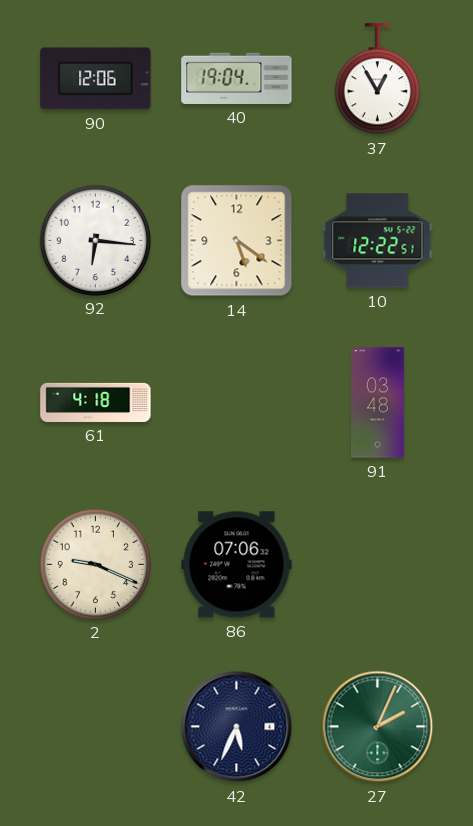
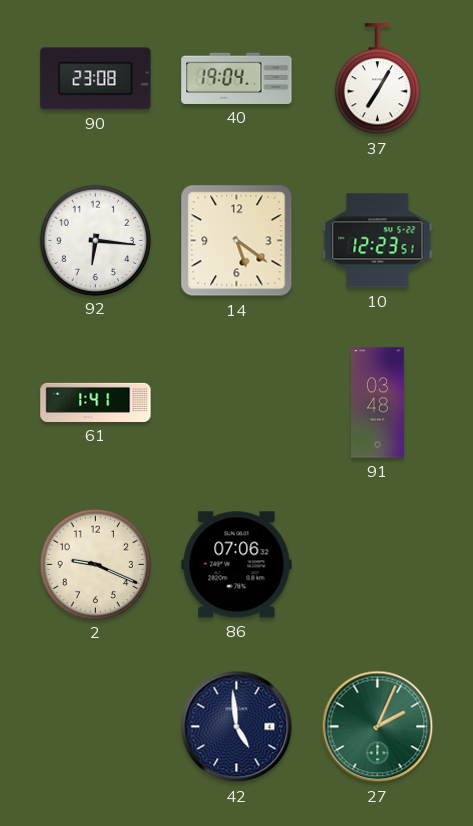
90: 12:06 -> 23:08
37: 12:55 -> 7:05
10: 12:22 -> 12:23
61: 4:18 -> 1:41
42: 5:34 -> 4:59
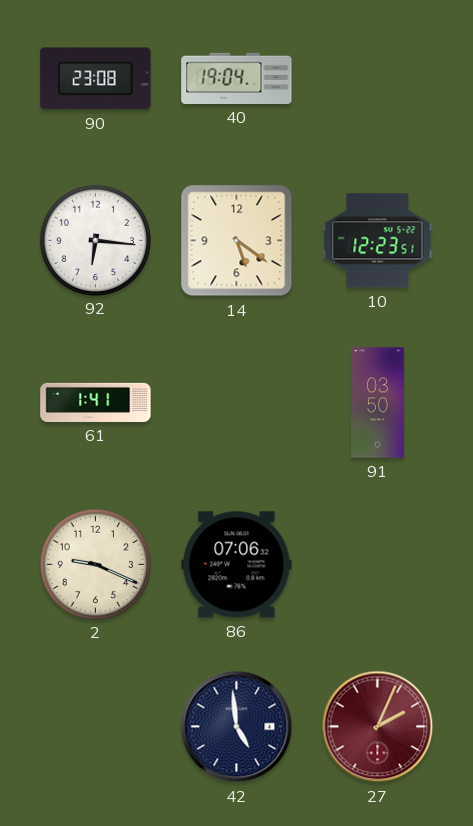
37: 7:05 -> none
91: 03:48 -> 03:50
27 dial: green -> burgundy
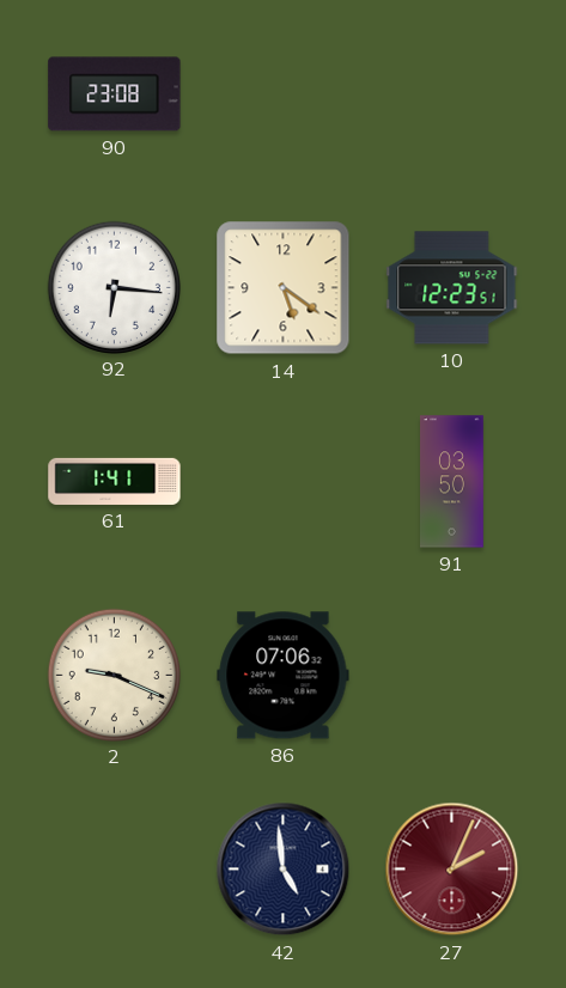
40: 19:04 -> none
